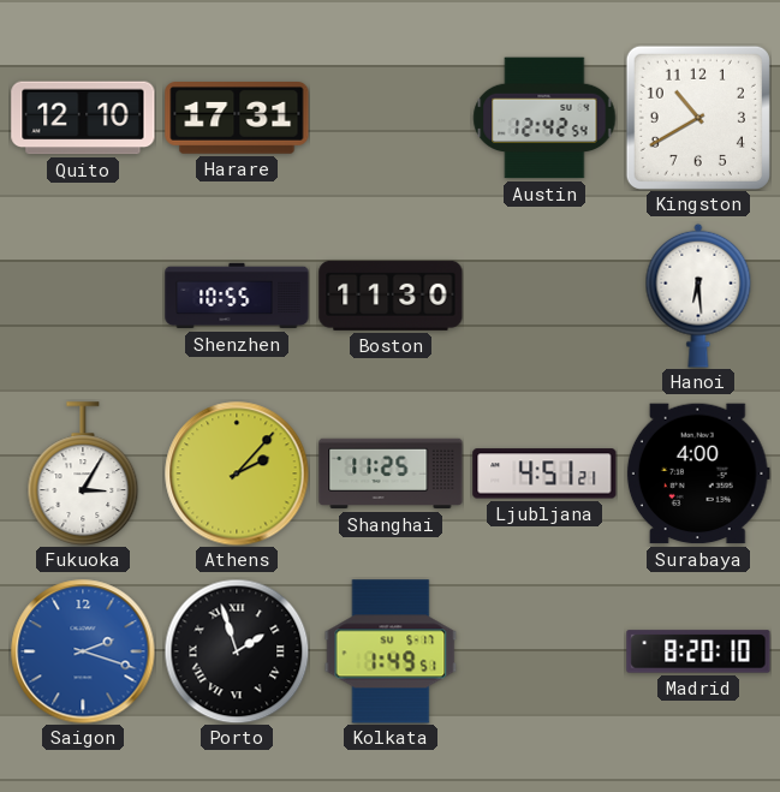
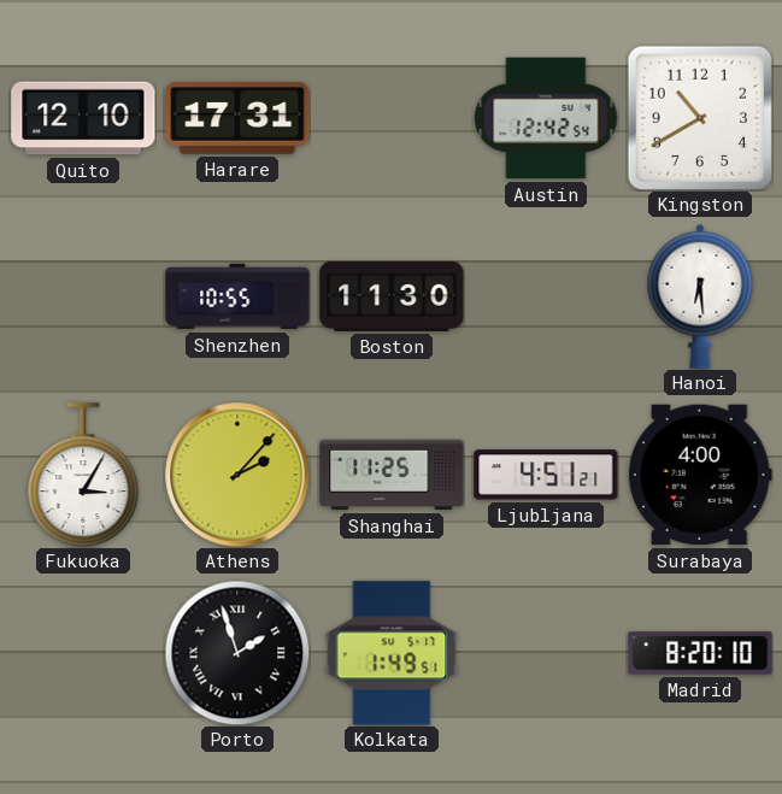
Saigon: 2:18 -> none
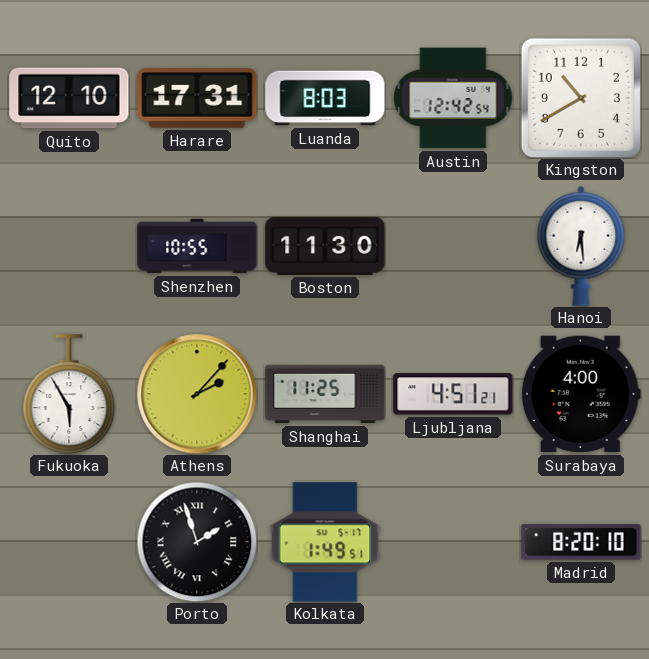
Luanda: none -> 8:03
Fukuoka: 3:05 -> 5:55
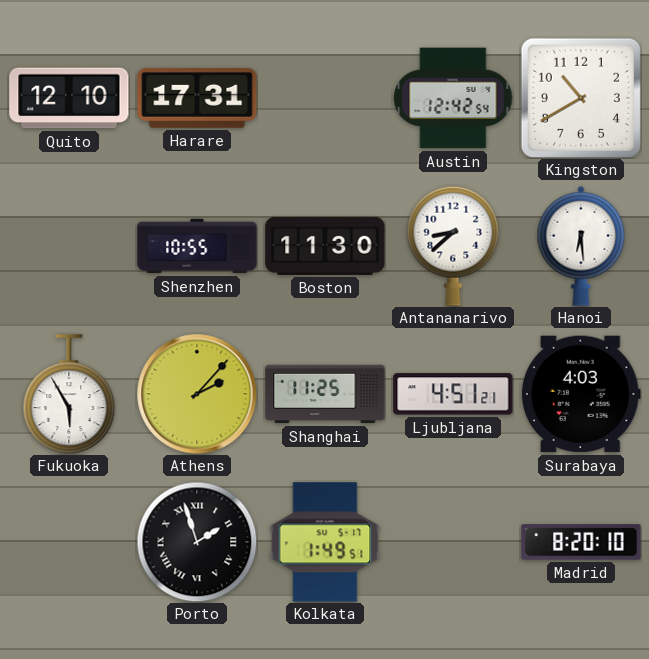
Luanda: 8:03 -> none
Antananarivo: none -> 8:38
Surabaya: 4:00 -> 4:03
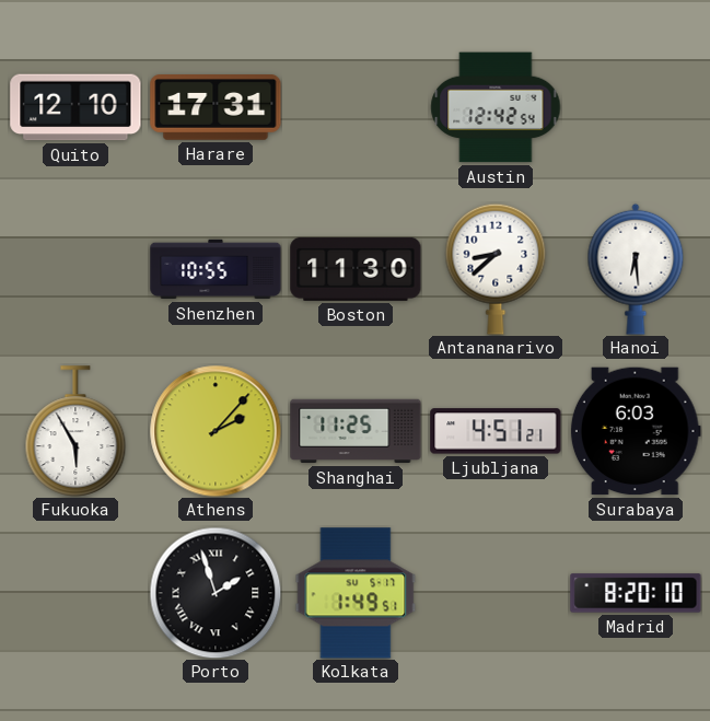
Kingston: 10:40 -> none
Surabaya: 4:03 -> 6:03
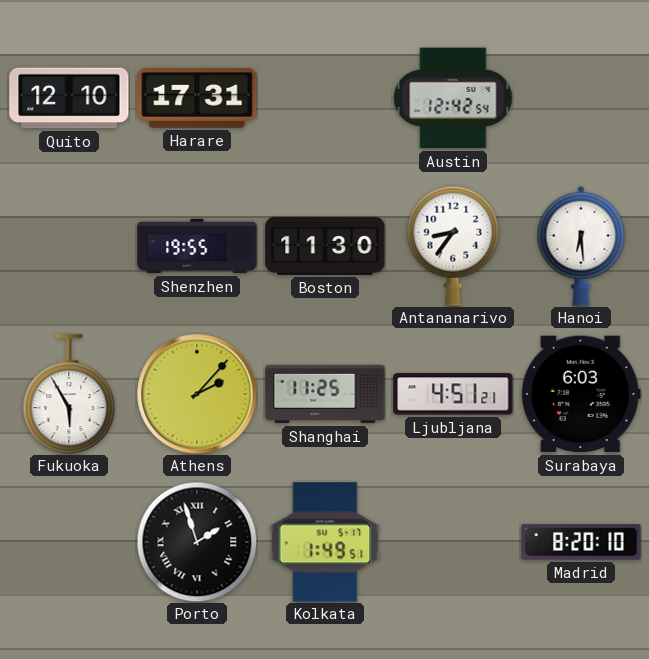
Shenzhen: 10:55 -> 19:55
Antananarivo: 8:38 -> 8:36
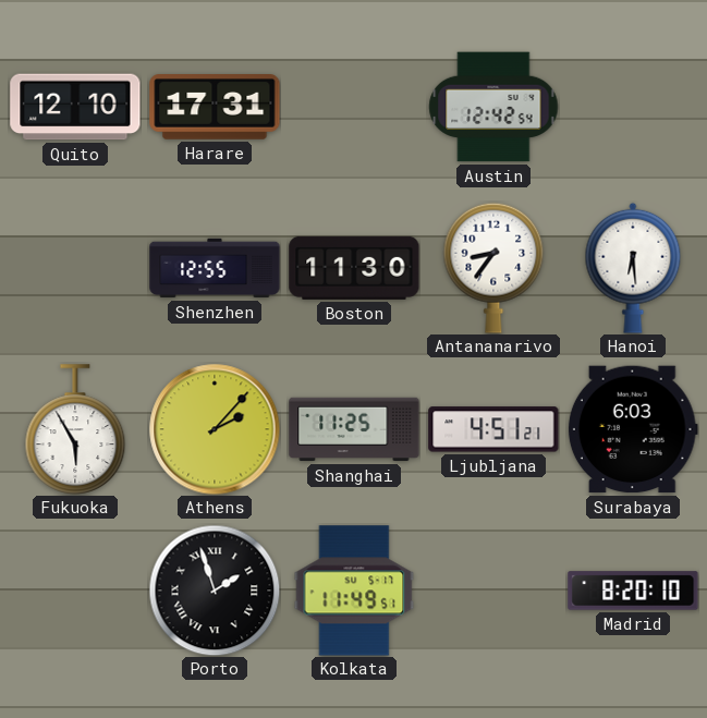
Shenzhen: 19:55 -> 12:55
Kolkata: 1:49 -> 11:49
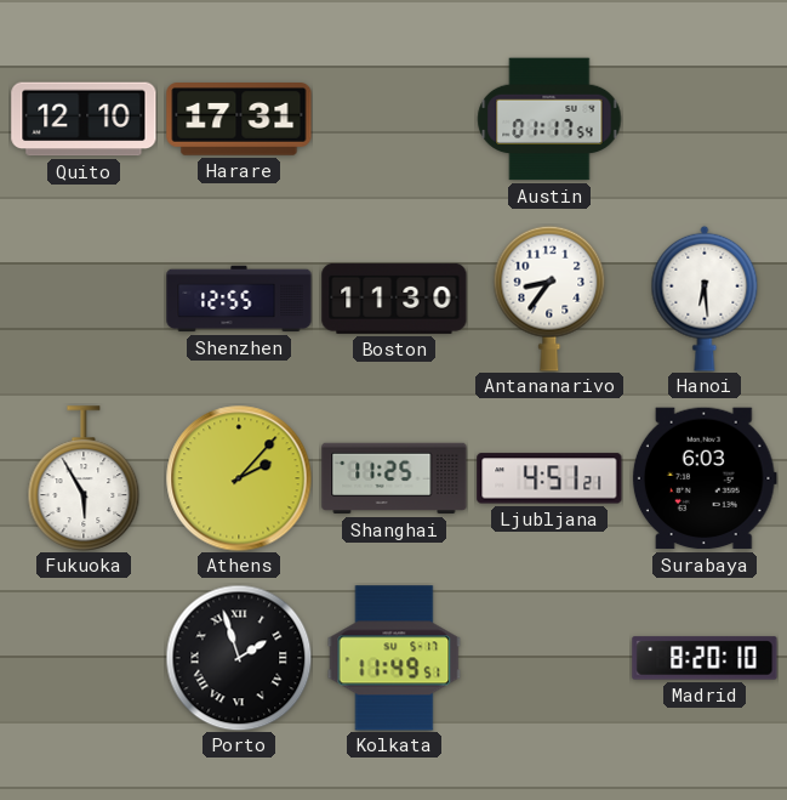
Austin: 12:42 -> 01:17
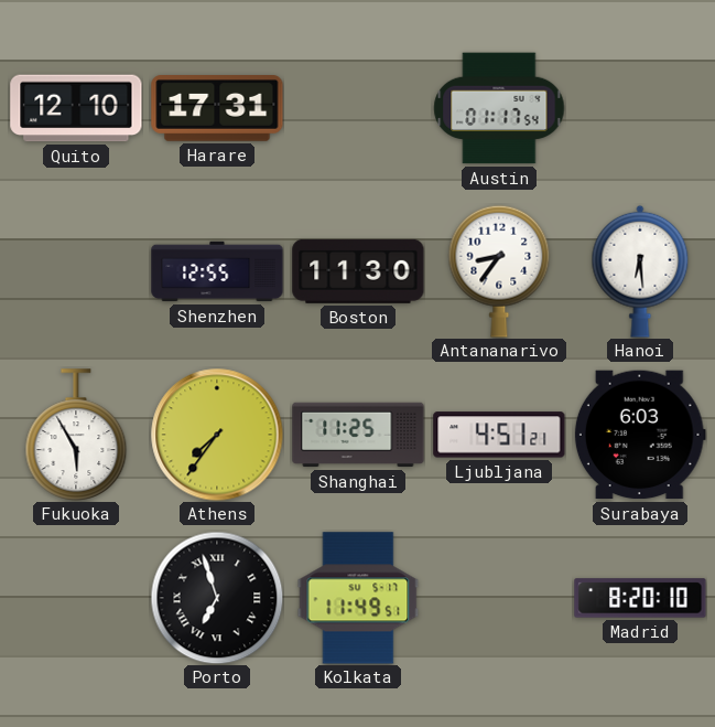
Athens: 2:07 -> 7:36
Porto: 1:57 -> 6:57
